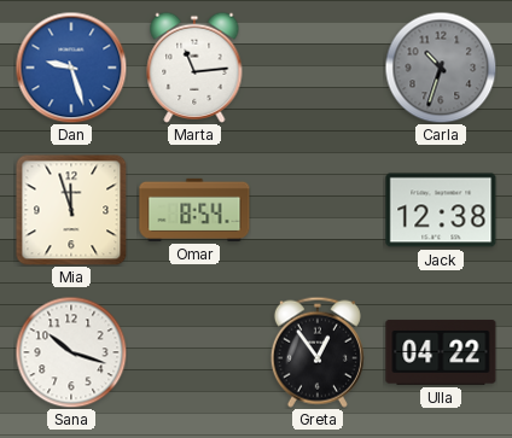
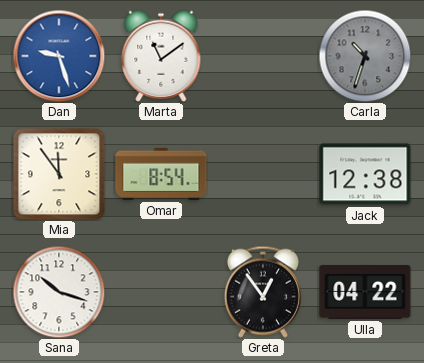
Marta: 11:14 -> 11:09
Mia: 11:57 -> 11:54
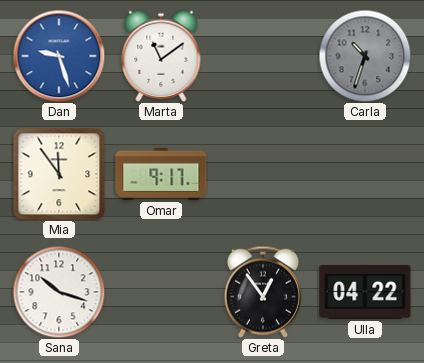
Omar: 8:54 -> 9:17
Jack: 12:38 -> none
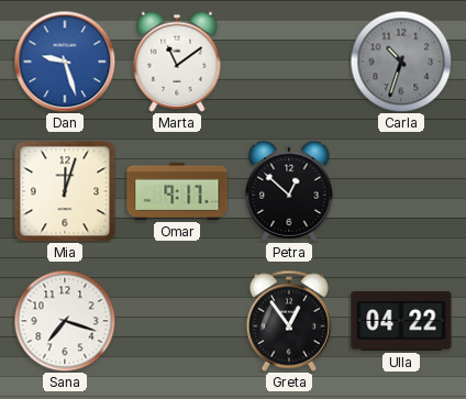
Mia: 11:54 -> 12:03
Petra: none -> 12:52
Sana: 10:18 -> 7:18
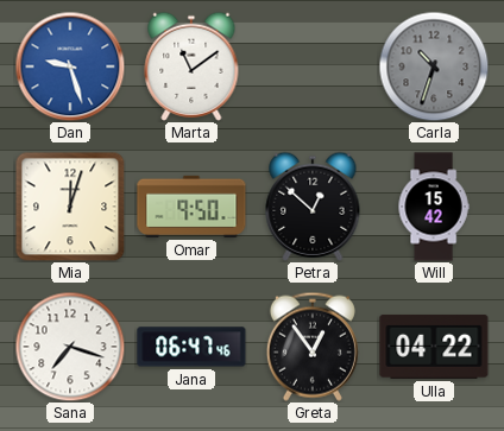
Omar: 9:17 -> 9:50
Will: none -> 15:42
Jana: none -> 06:47
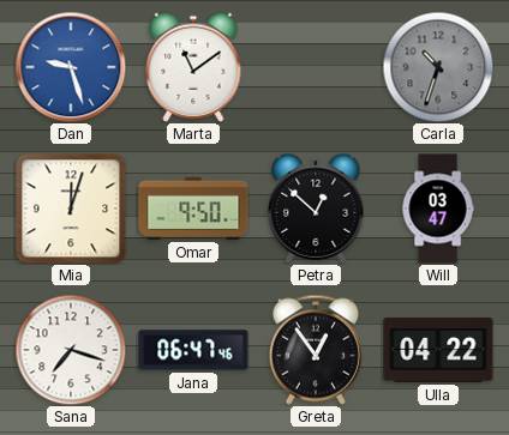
Will: 15:42 -> 03:47
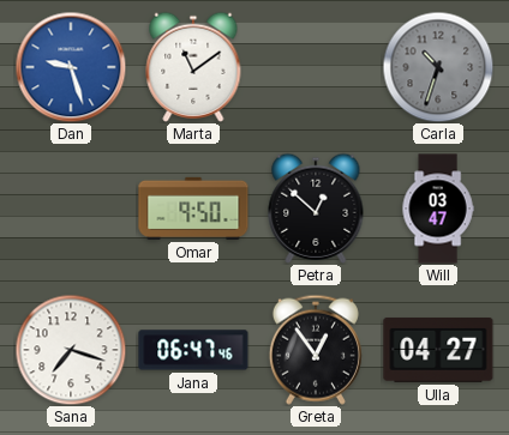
Mia: 12:03 -> none
Ulla: 04:22 -> 04:27
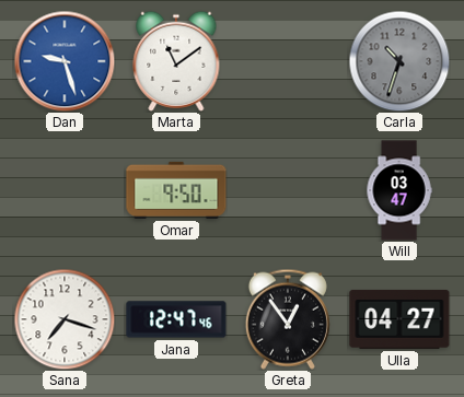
Petra: 12:52 -> none
Jana: 06:47 -> 12:47
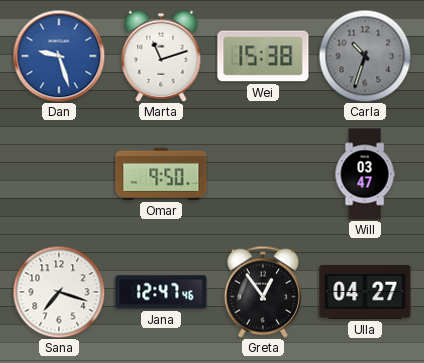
Marta: 11:09 -> 11:12
Wei: none -> 15:38
